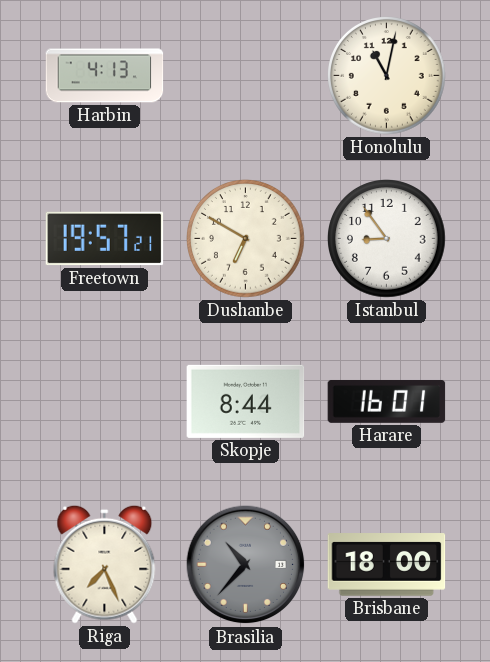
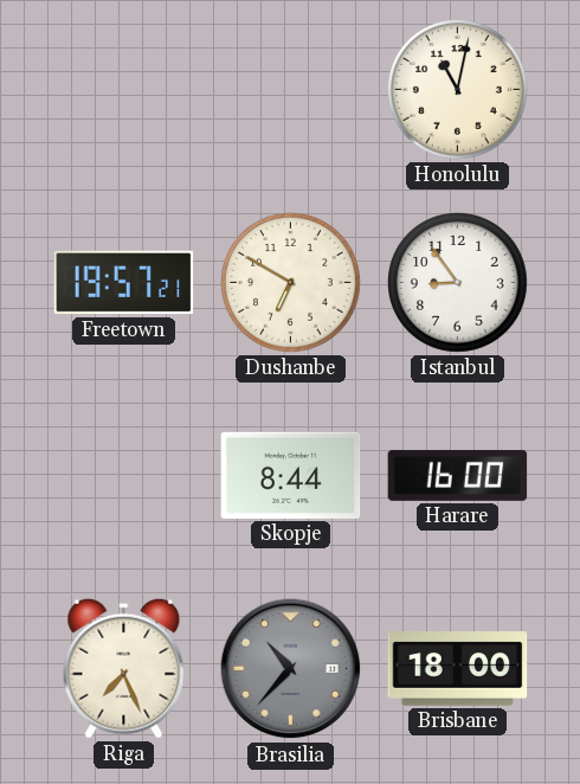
Harbin: 4:13 -> none
Harare: 16:01 -> 16:00
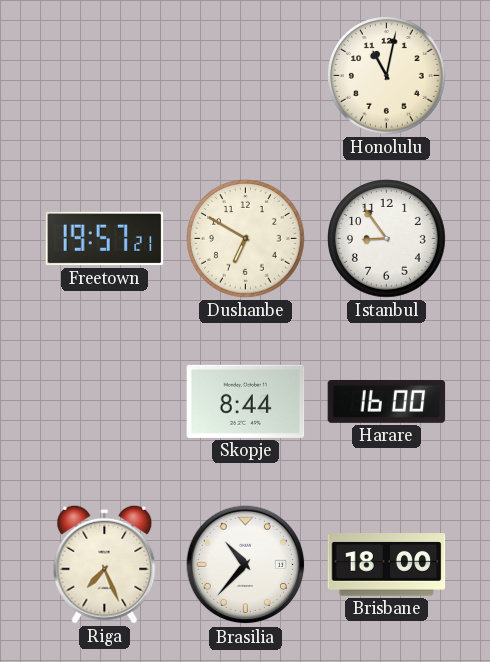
Brasilia dial: grey -> white
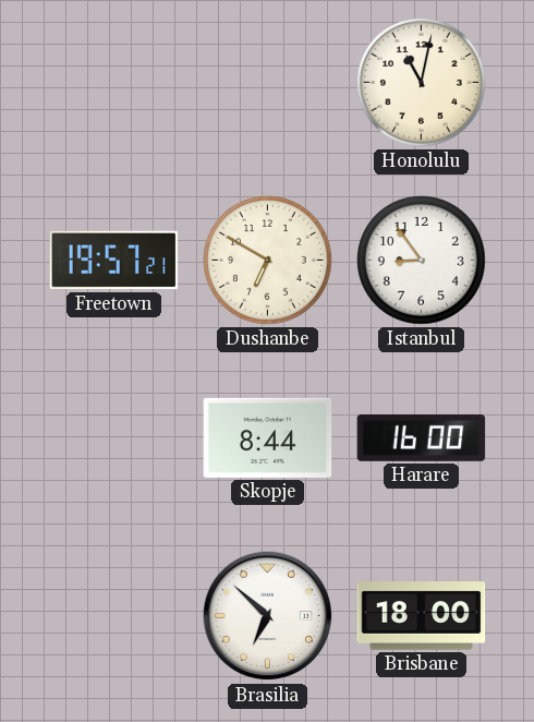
Riga: 7:26 -> none
Brasilia: 10:37 -> 6:52
